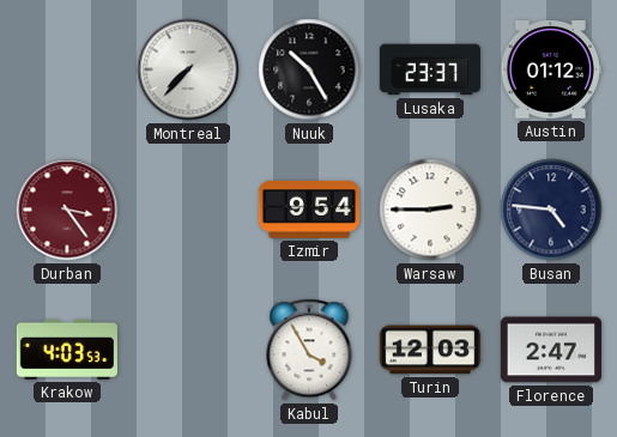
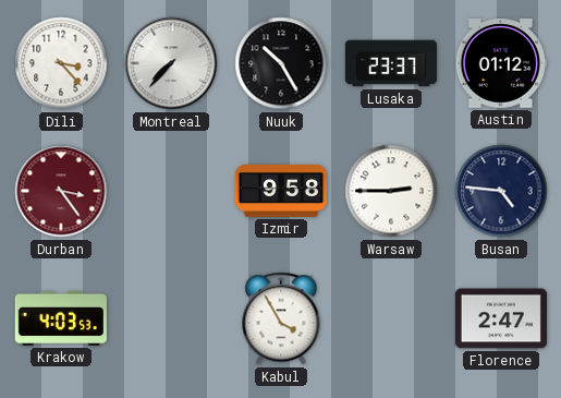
Dili: none -> 3:23
Izmir: 9:54 -> 9:58
Turin: 12:03 -> none
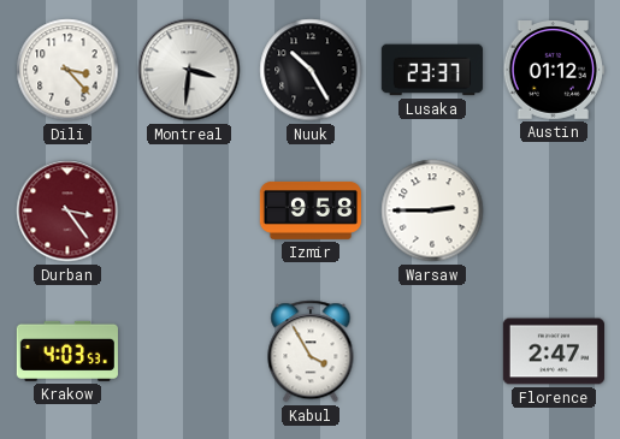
Montreal: 7:37 -> 3:31
Busan: 4:46 -> none
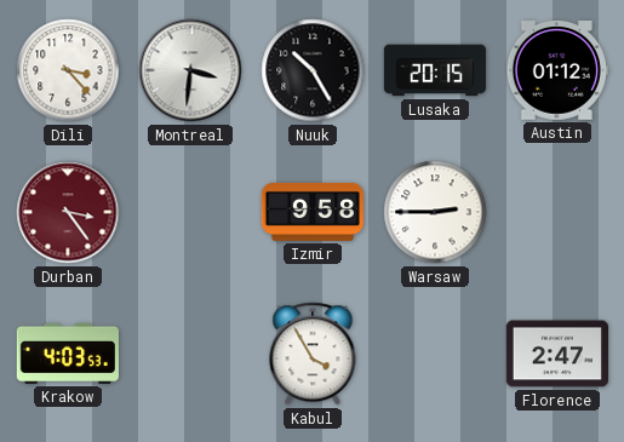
Lusaka: 23:37 -> 20:15
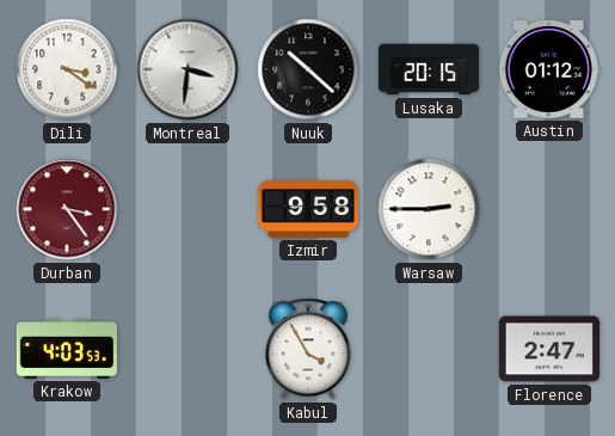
Dili: 3:23 -> 3:21
Nuuk: 10:25 -> 10:22
